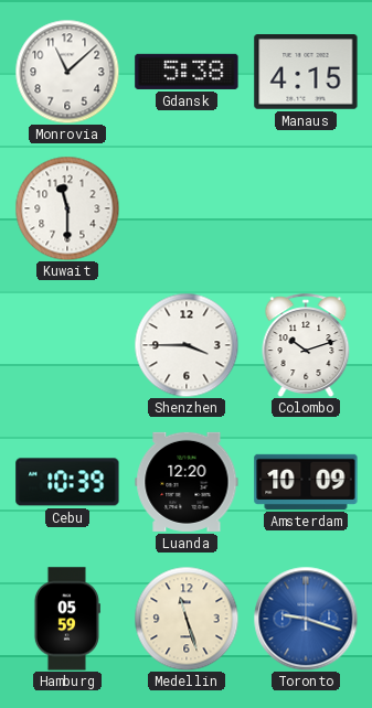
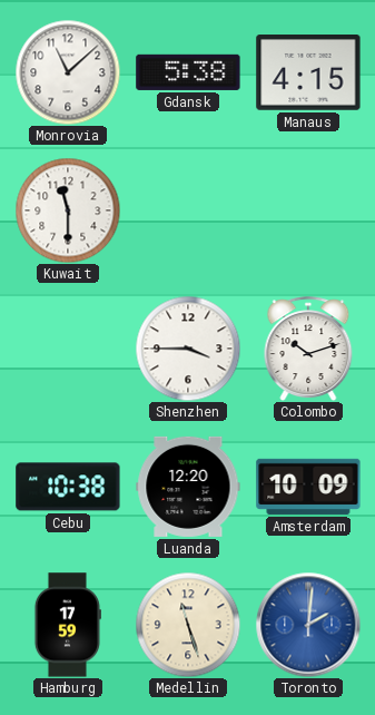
Cebu: 10:39 -> 10:38
Hamburg: 05:59 -> 17:59
Toronto: 9:18 -> 2:01
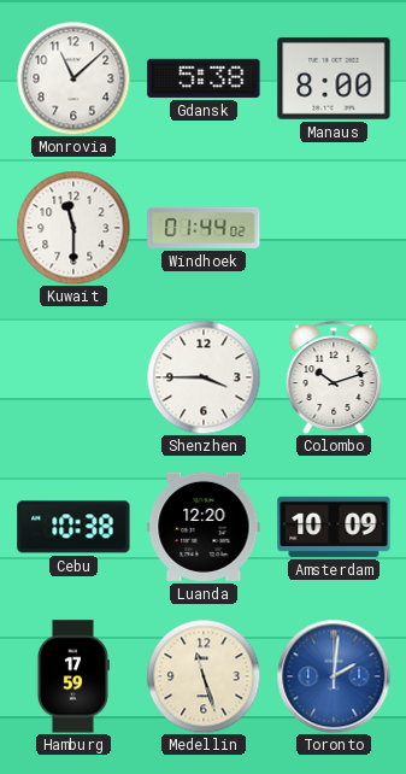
Manaus: 4:15 -> 8:00
Windhoek: none -> 01:44
